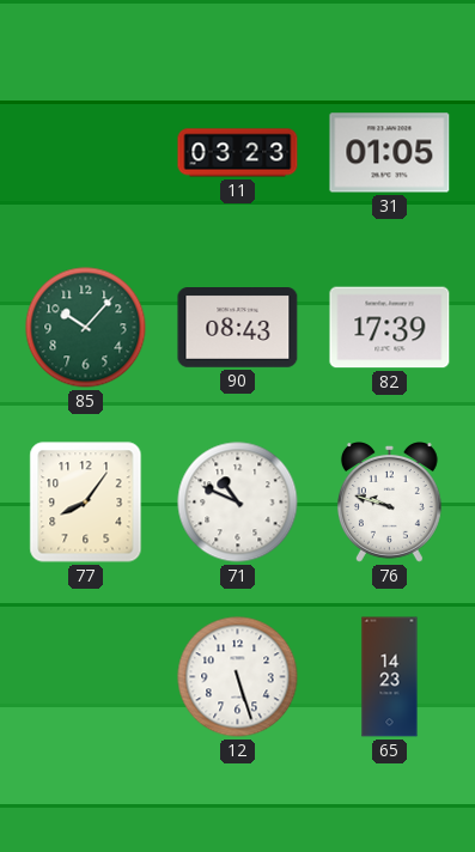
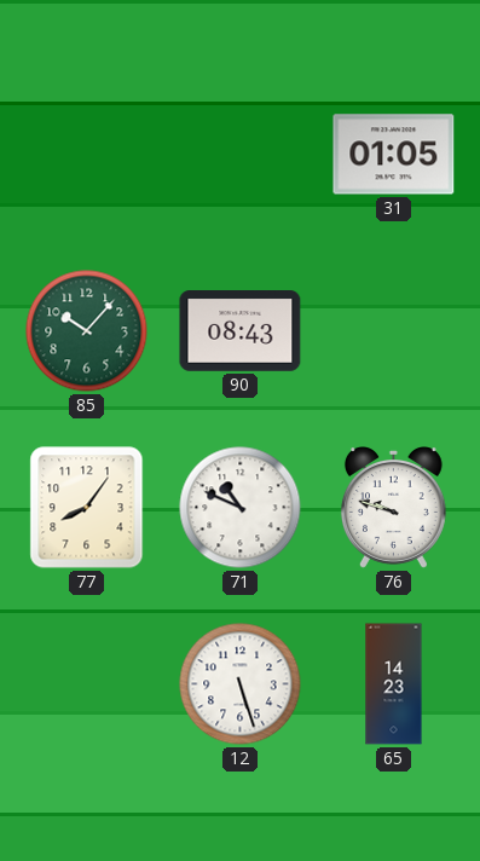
11: 03:23 -> none
82: 17:39 -> none
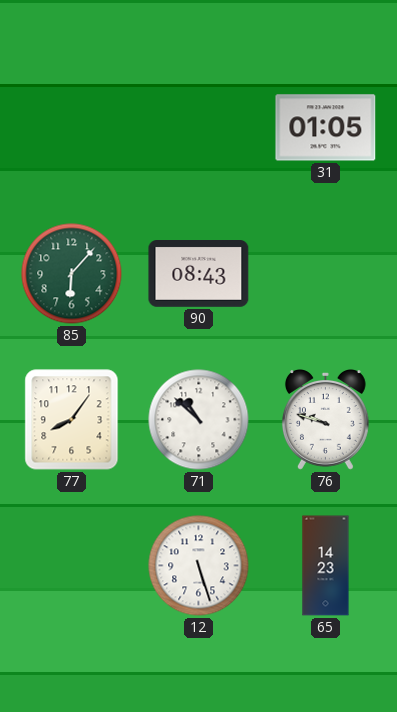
85: 10:07 -> 6:07
71: 10:49 -> 10:52
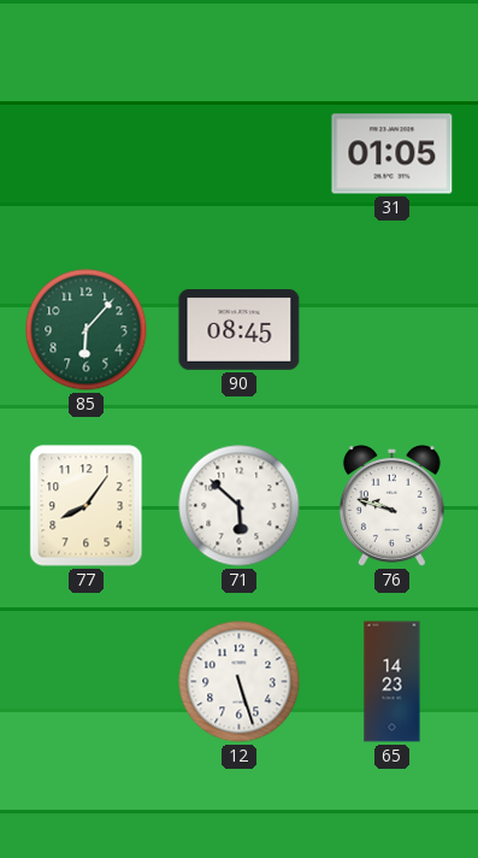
90: 08:43 -> 08:45
71: 10:52 -> 5:52
